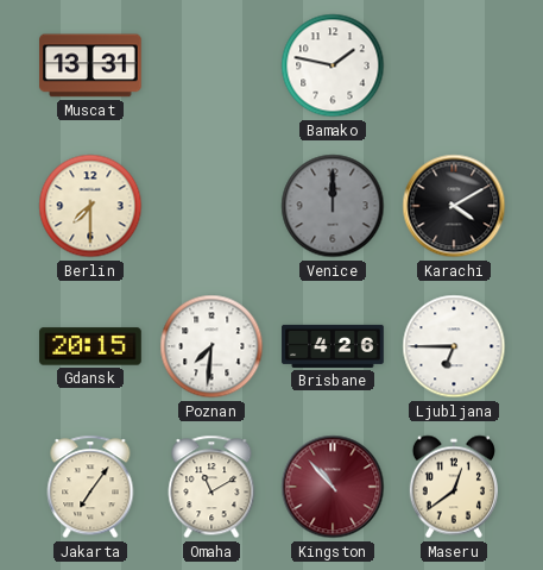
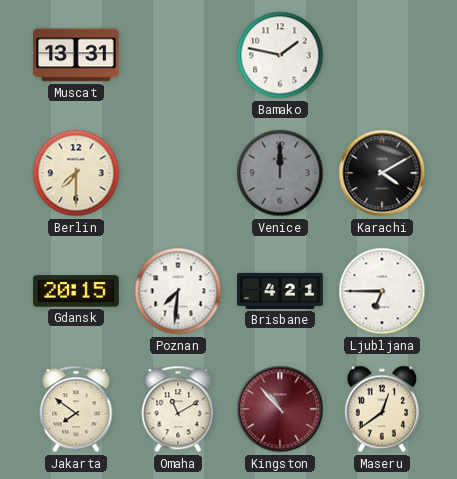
Brisbane: 4:26 -> 4:21
Jakarta: 7:06 -> 7:51
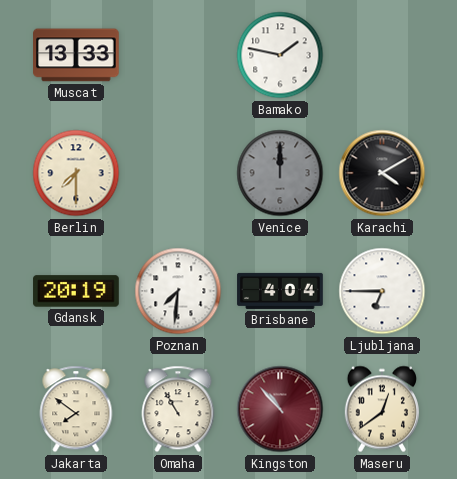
Muscat: 13:31 -> 13:33
Gdansk: 20:15 -> 20:19
Brisbane: 4:21 -> 4:04
Omaha: 11:10 -> 10:55
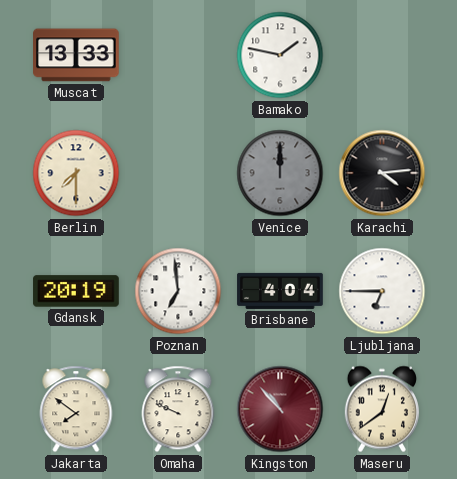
Karachi: 4:10 -> 4:14
Poznan: 7:31 -> 6:59
Omaha: 10:55 -> 9:49
